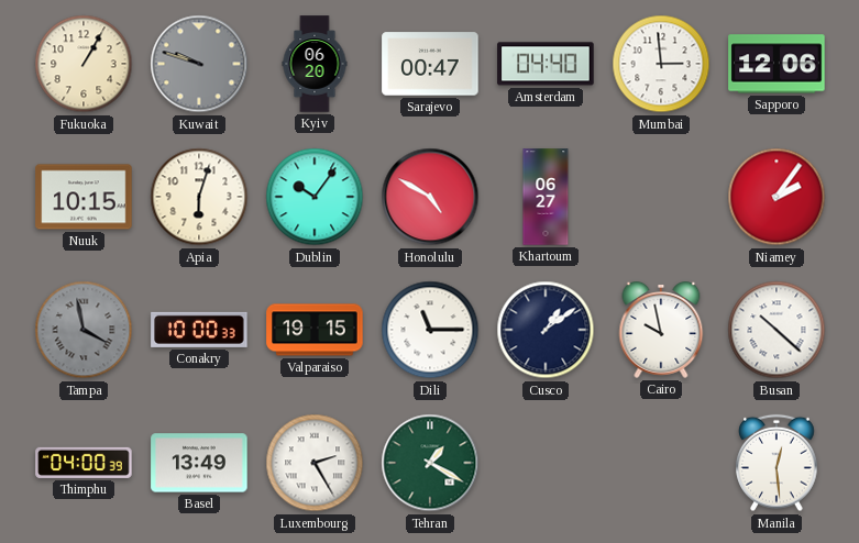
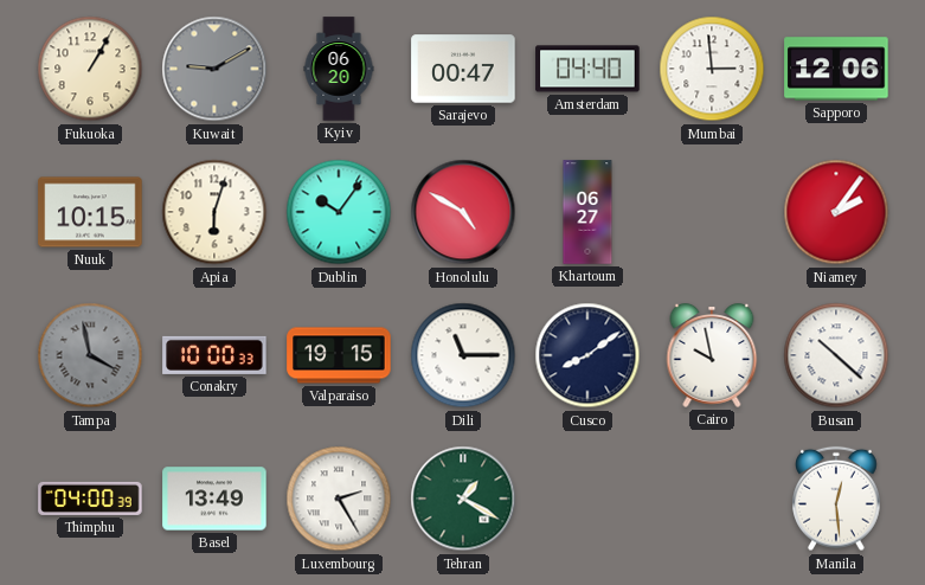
Kuwait: 9:48 -> 9:10
Cusco: 1:09 -> 8:09
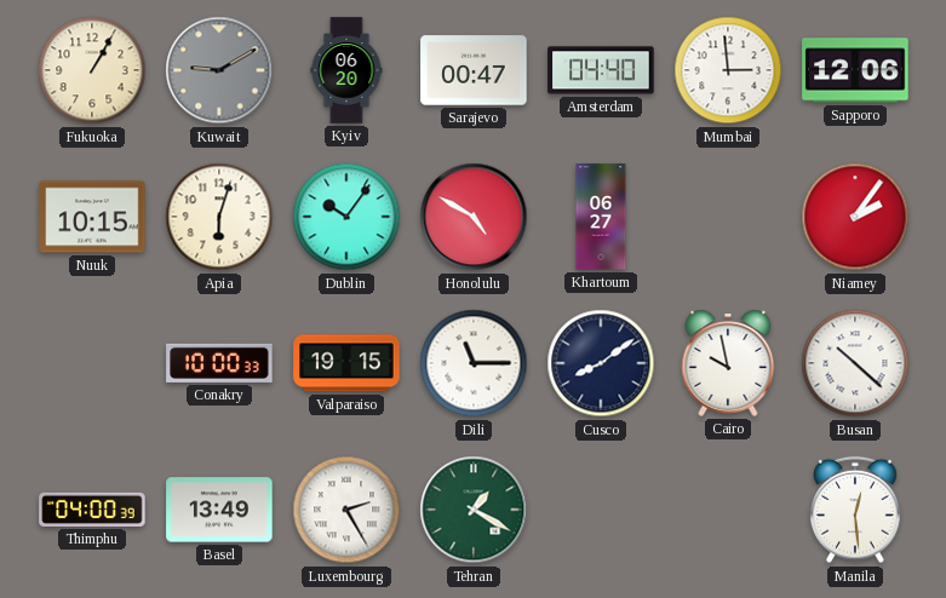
Tampa: 3:58 -> none
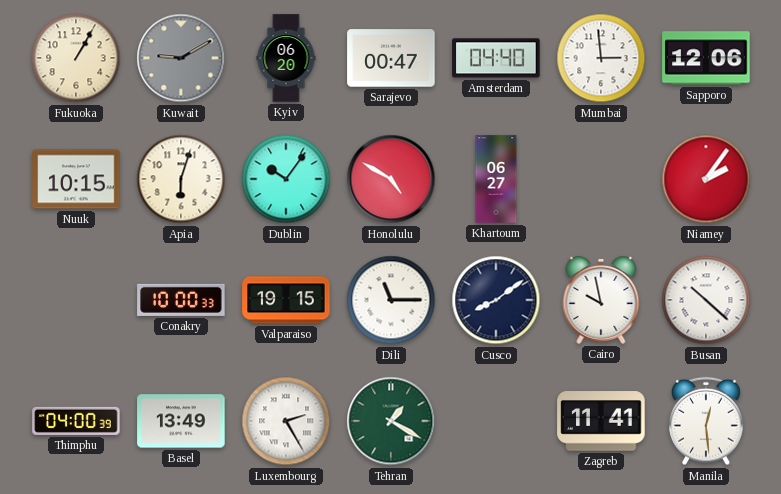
Zagreb: none -> 11:41
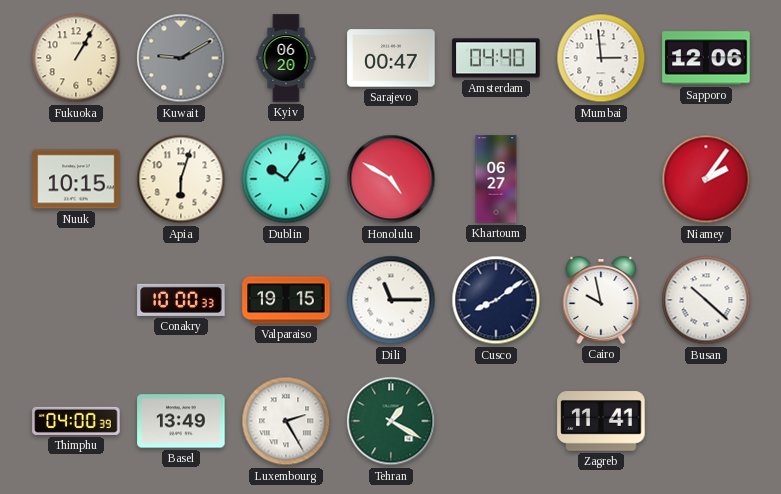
Manila: 12:29 -> none
